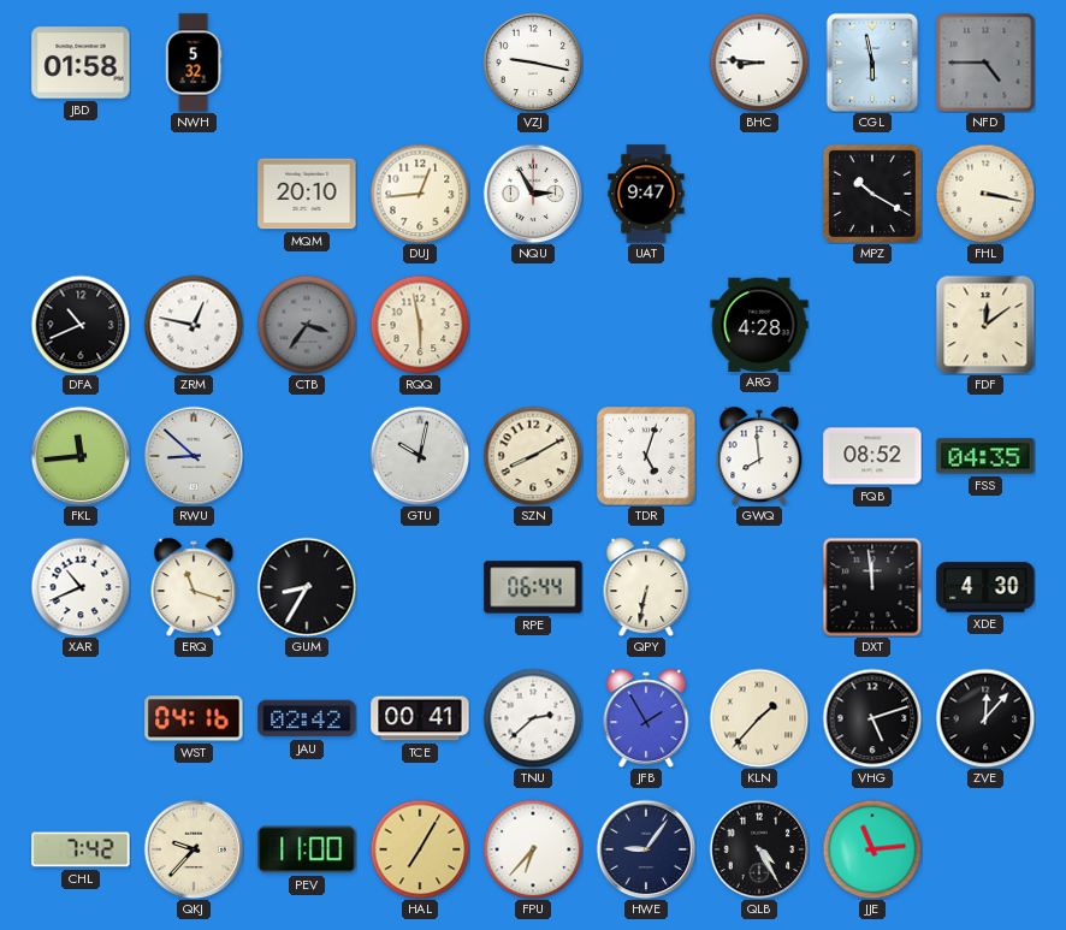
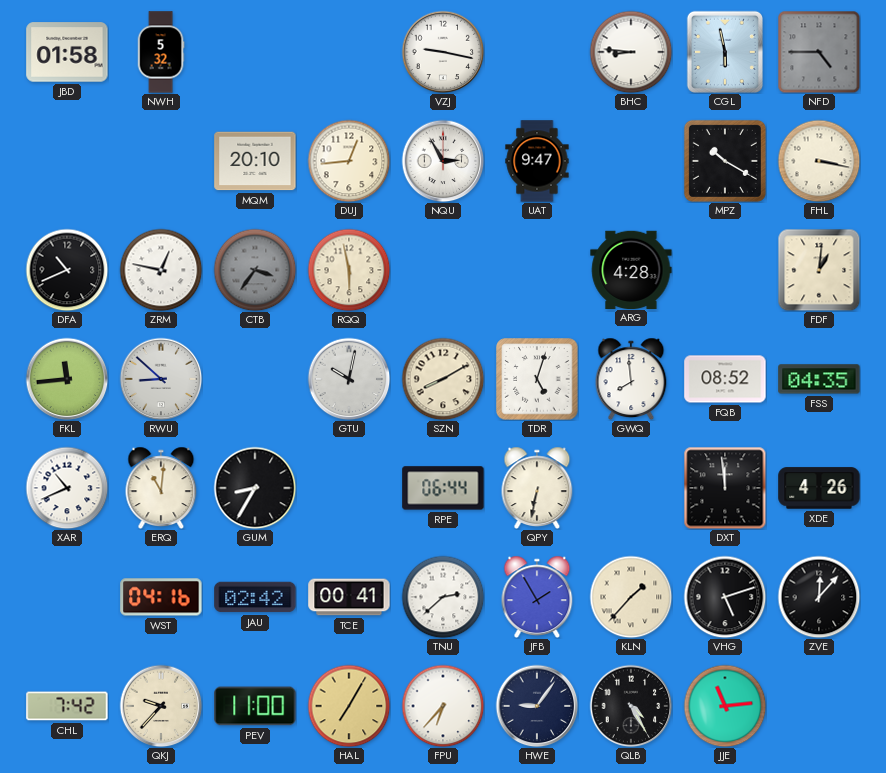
FDF: 12:09 -> 1:01
ERQ: 11:18 -> 11:01
XDE: 4:30 -> 4:26
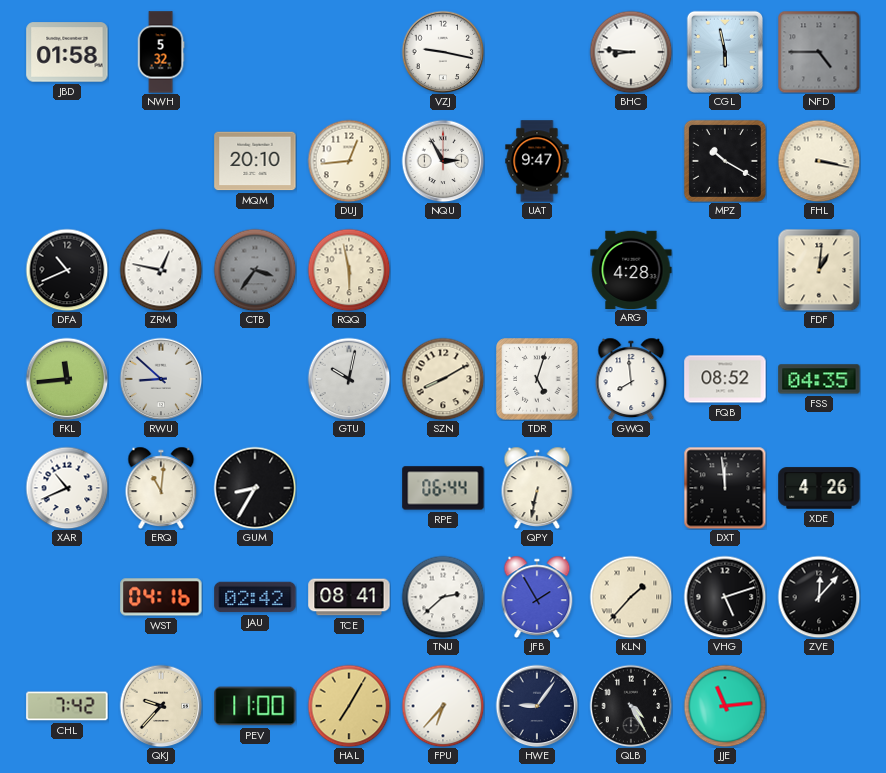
TCE: 00:41 -> 08:41
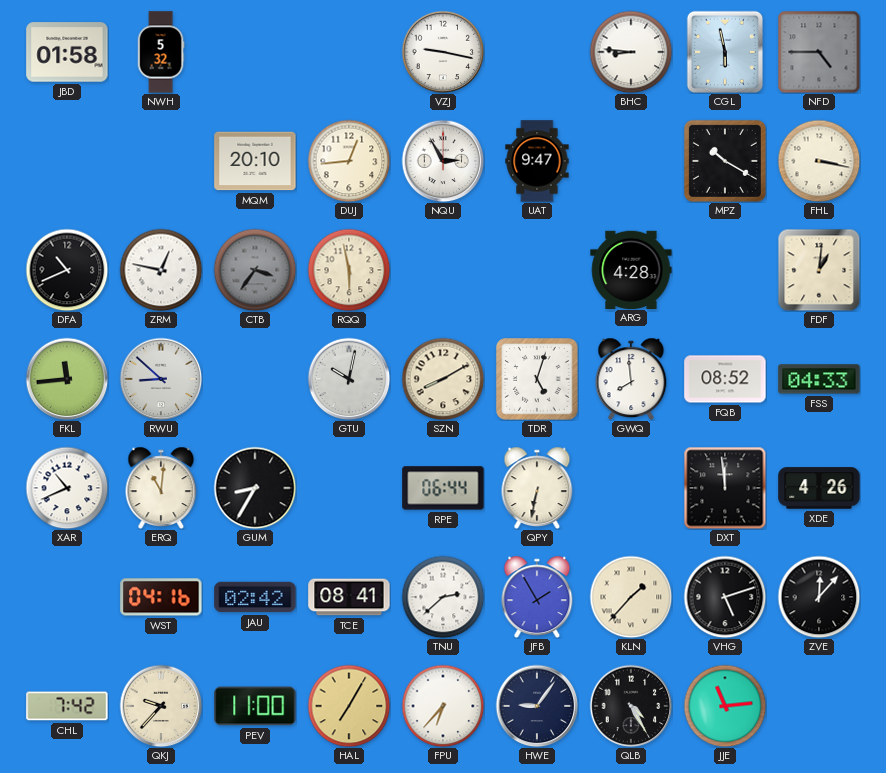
FSS: 04:35 -> 04:33
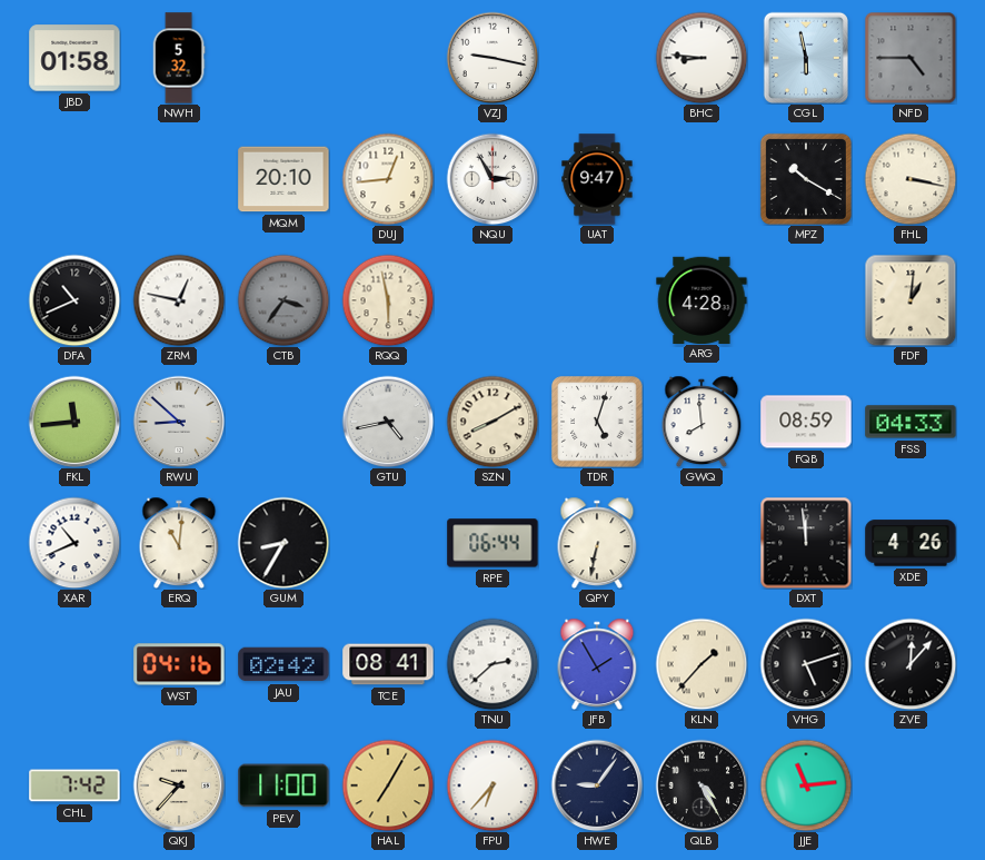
GTU: 10:02 -> 4:43
FQB: 08:52 -> 08:59
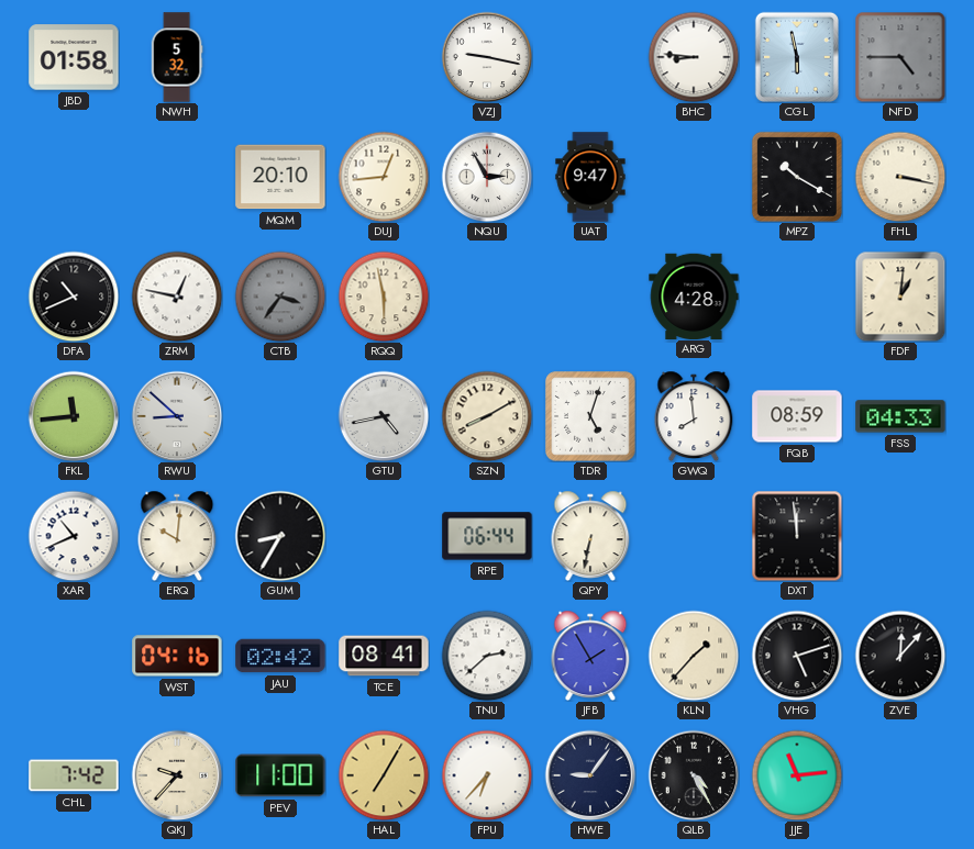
ERQ: 11:01 -> 10:01
XDE: 4:26 -> none
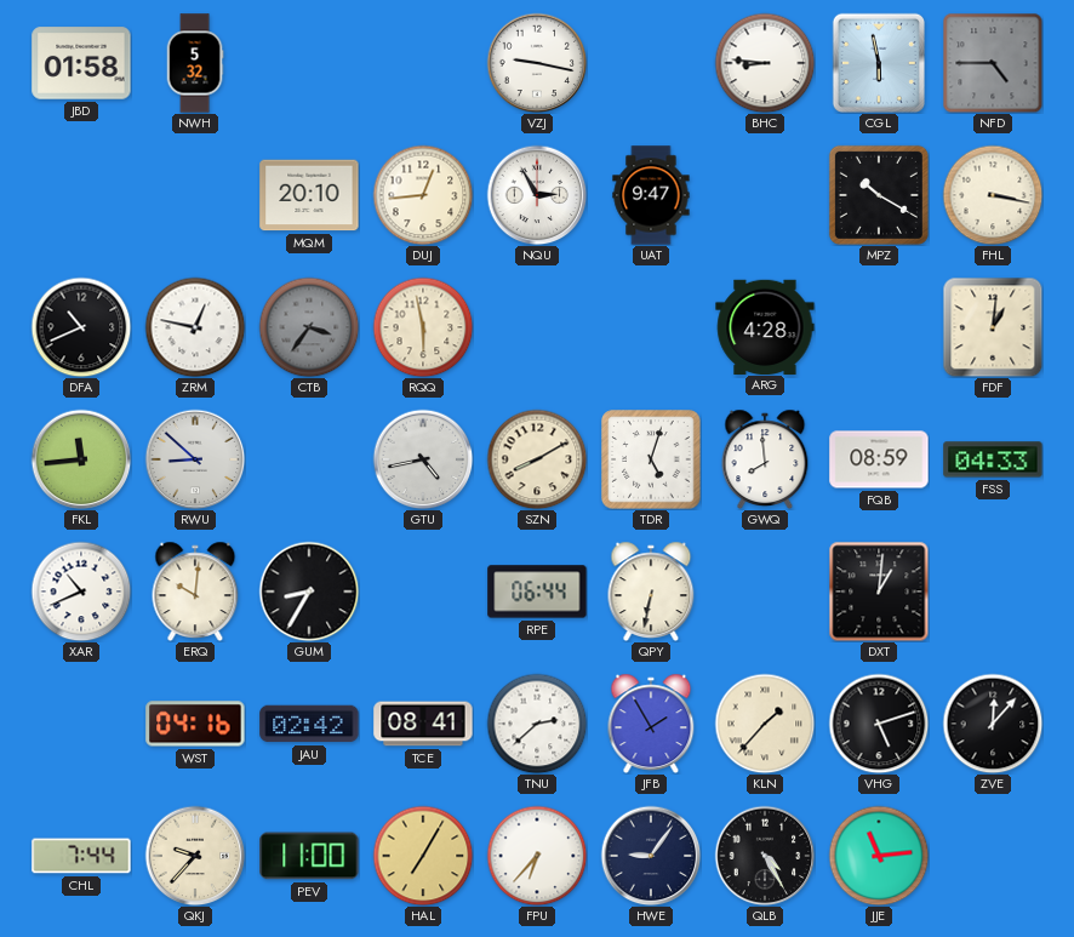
DXT: 11:59 -> 1:01
CHL: 7:42 -> 7:44
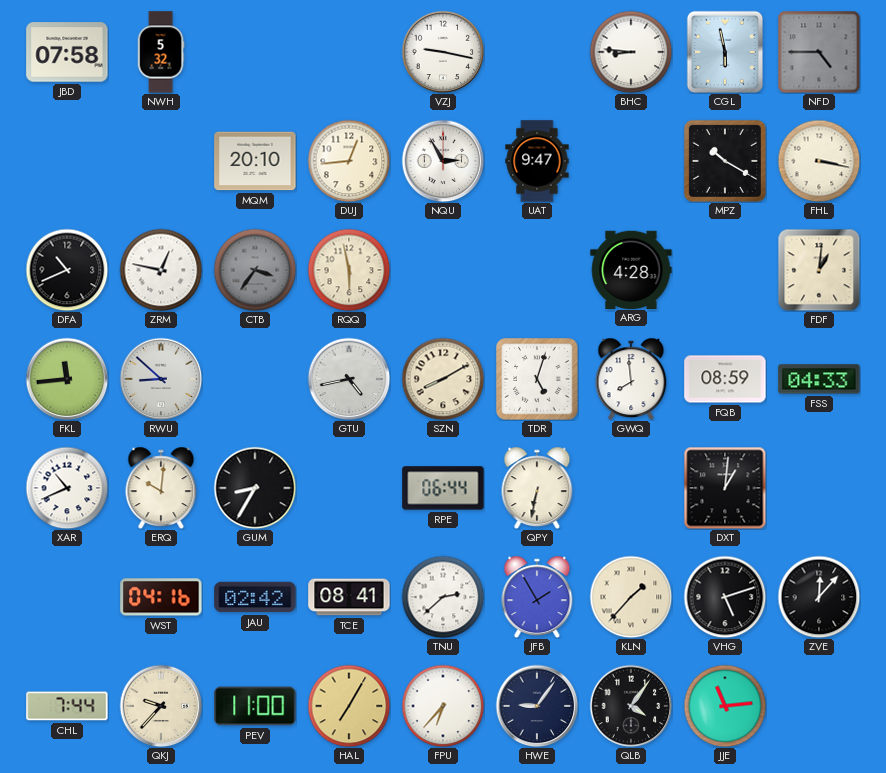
JBD: 01:58 -> 07:58
QLB: 4:25 -> 4:06
